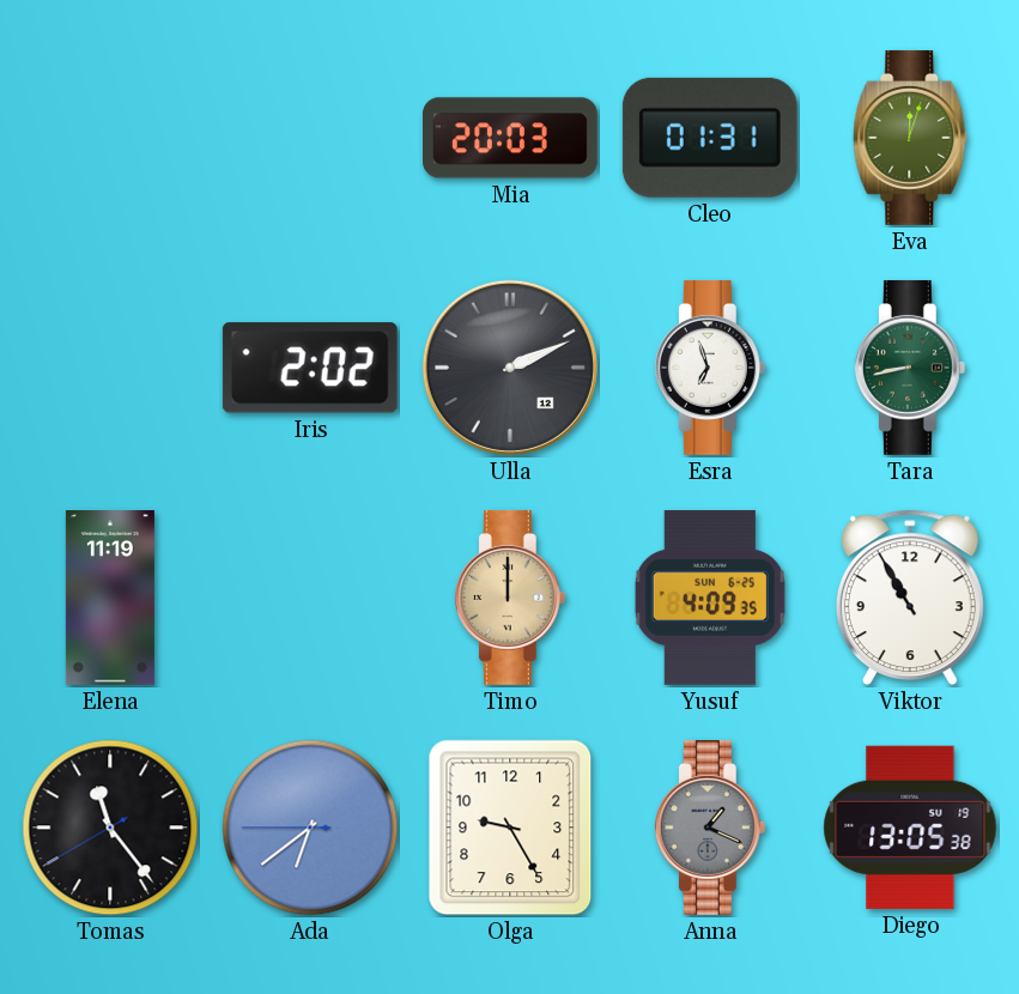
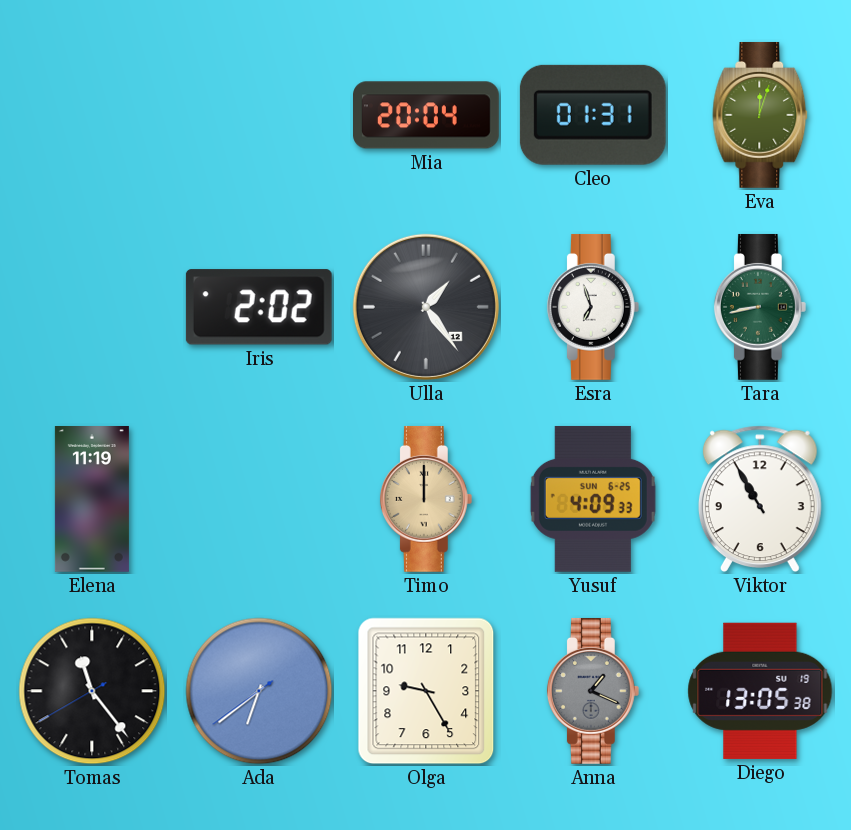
Mia: 20:03 -> 20:04
Ulla: 2:11 -> 1:24
Yusuf: 4:09:35 -> 4:09:33
Ada: 6:38:45 -> 6:38:39
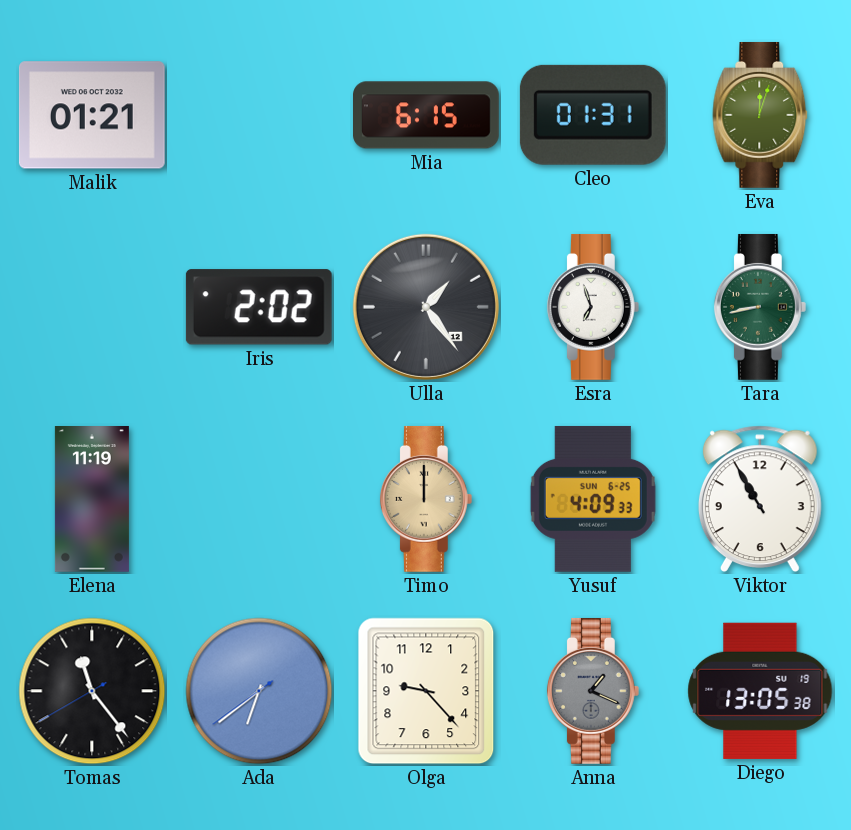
Malik: none -> 01:21
Mia: 20:04 -> 6:15
Olga: 9:25 -> 9:23
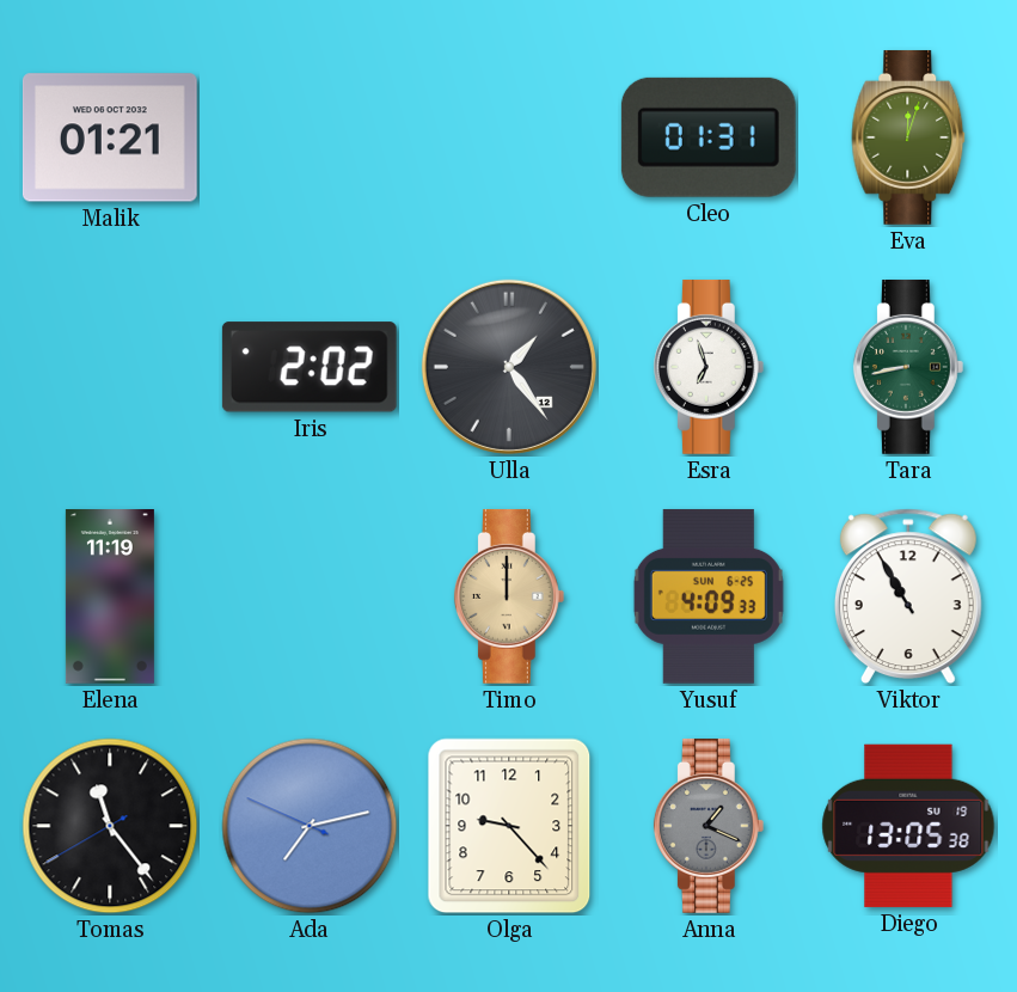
Mia: 6:15 -> none
Ada: 6:38 -> 7:12
